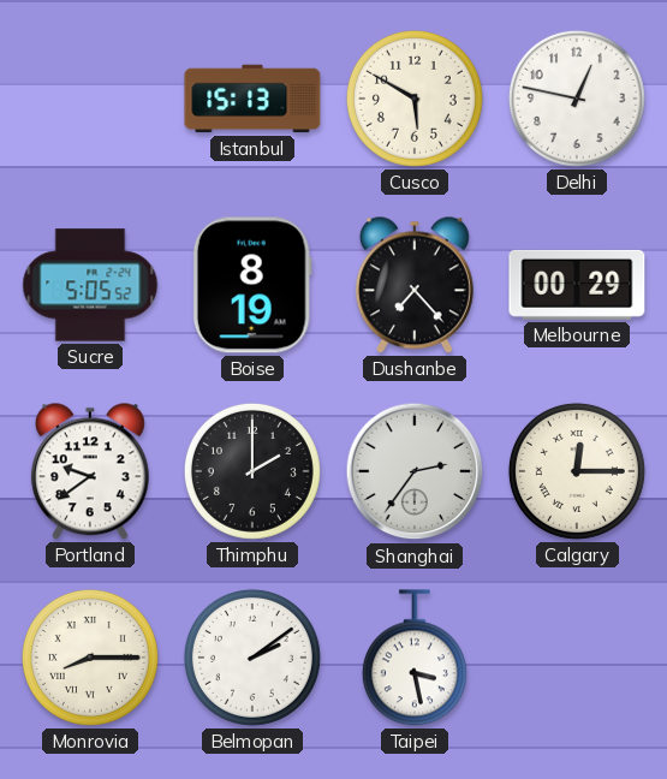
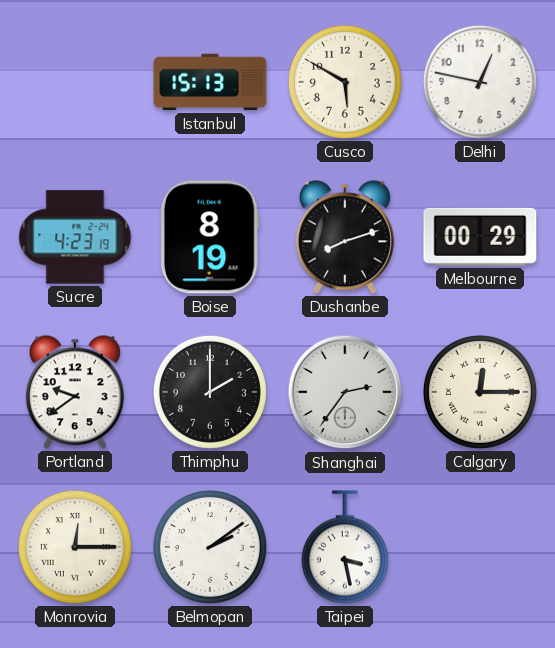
Sucre: 5:05 -> 4:23
Dushanbe: 7:23 -> 8:12
Monrovia: 8:15 -> 12:15
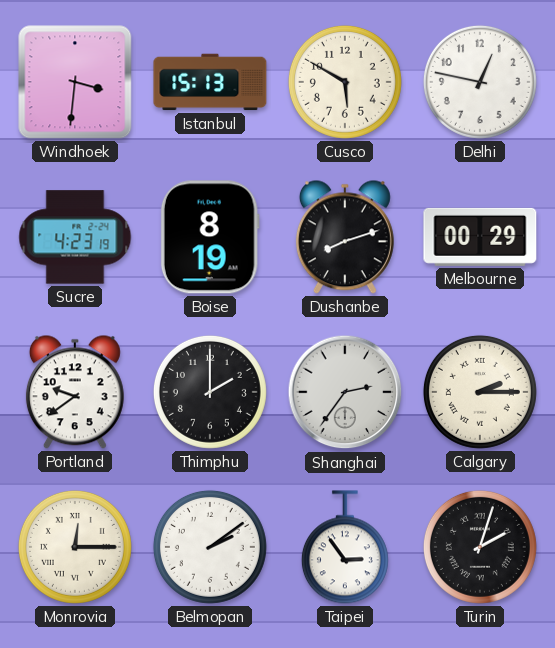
Windhoek: none -> 3:31
Calgary: 12:15 -> 2:15
Taipei: 3:28 -> 2:54
Turin: none -> 2:03
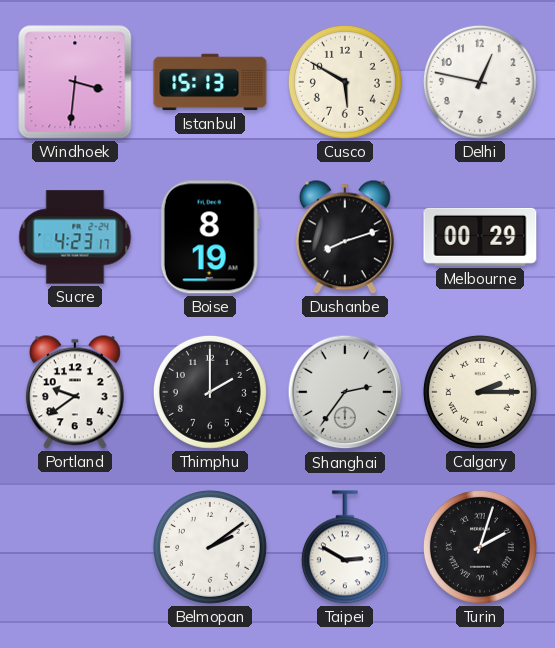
Sucre: 4:23:19 -> 4:23:17
Monrovia: 12:15 -> none
Taipei: 2:54 -> 2:50
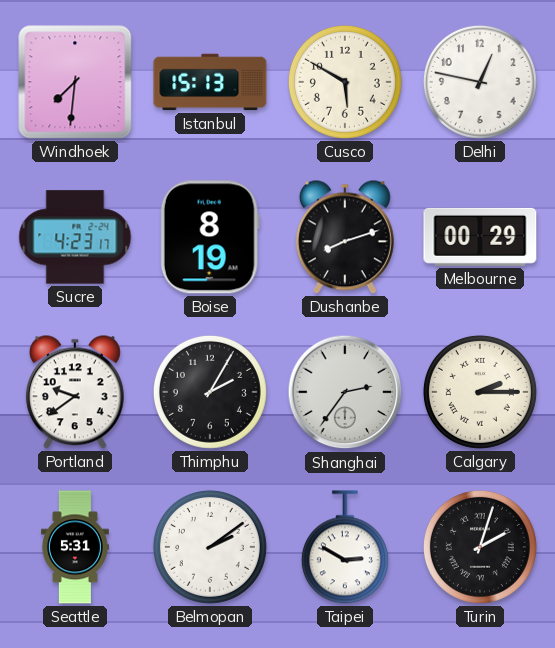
Windhoek: 3:31 -> 7:31
Thimphu: 2:00 -> 2:05
Seattle: none -> 5:31
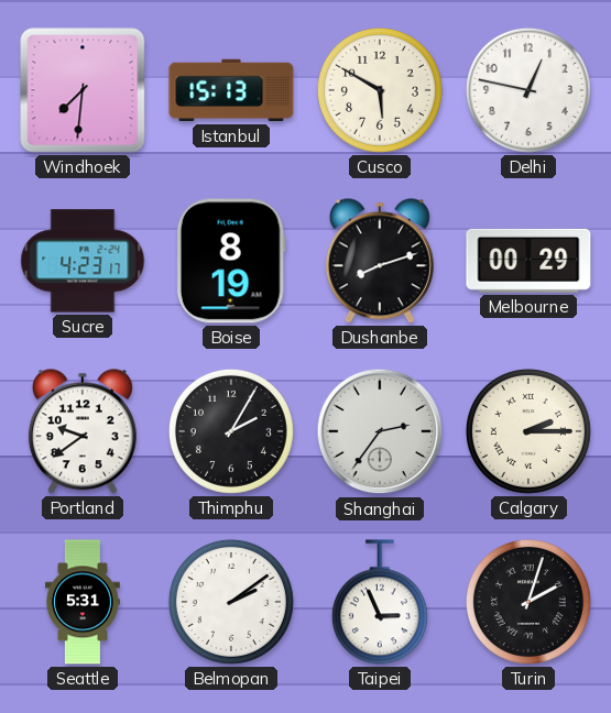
Taipei: 2:50 -> 2:56
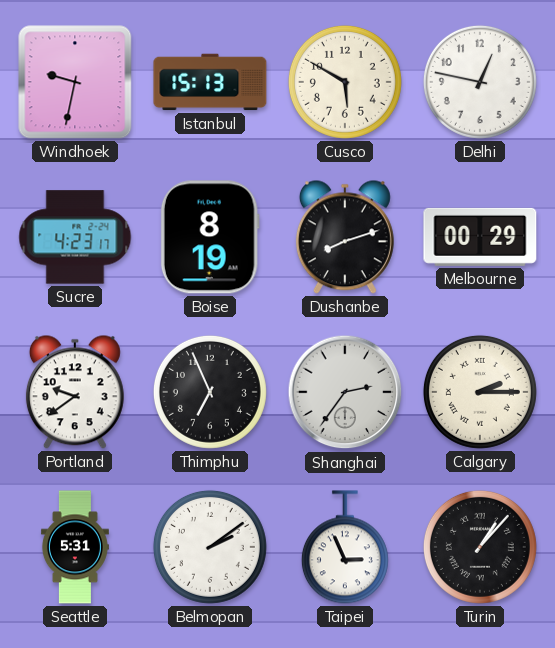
Windhoek: 7:31 -> 9:32
Thimphu: 2:05 -> 6:56
Turin: 2:03 -> 1:07
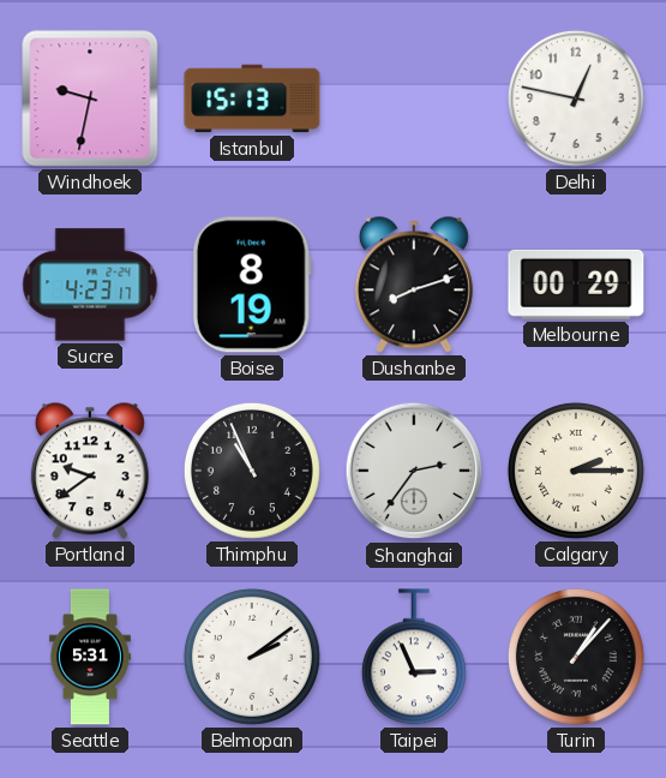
Cusco: 5:50 -> none
Thimphu: 6:56 -> 10:56
